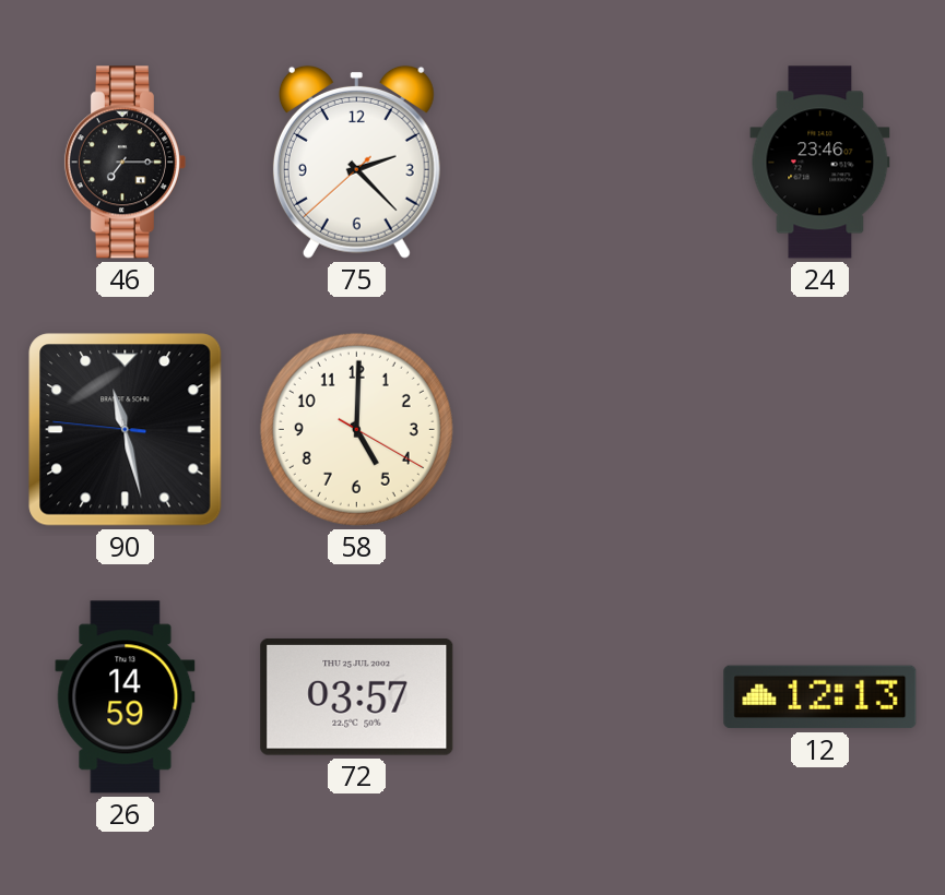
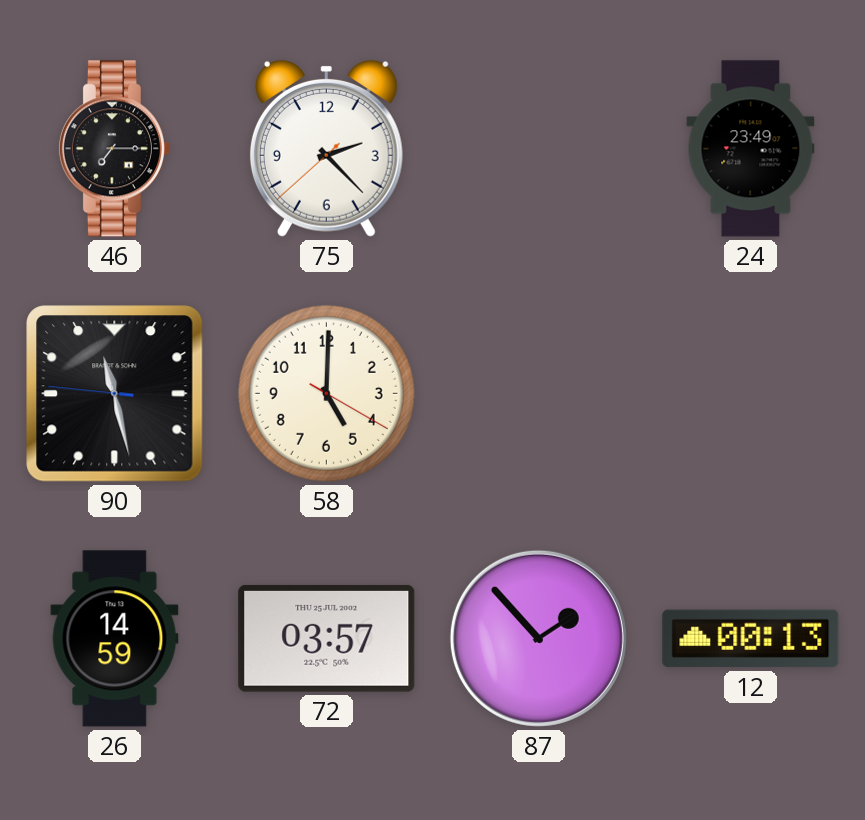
24: 23:46 -> 23:49
87: none -> 1:53
12: 12:13 -> 00:13
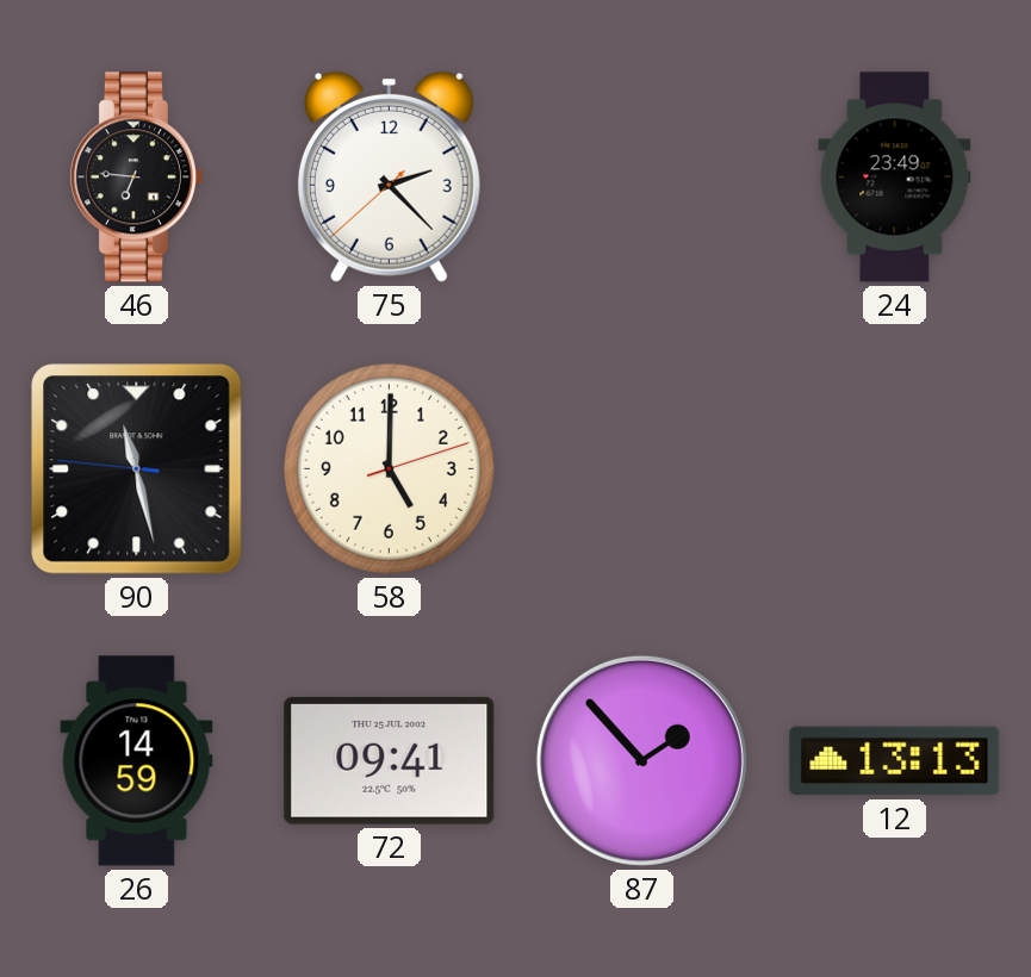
46: 7:15 -> 6:46
58: 5:00:20 -> 5:00:12
72: 03:57 -> 09:41
12: 00:13 -> 13:13
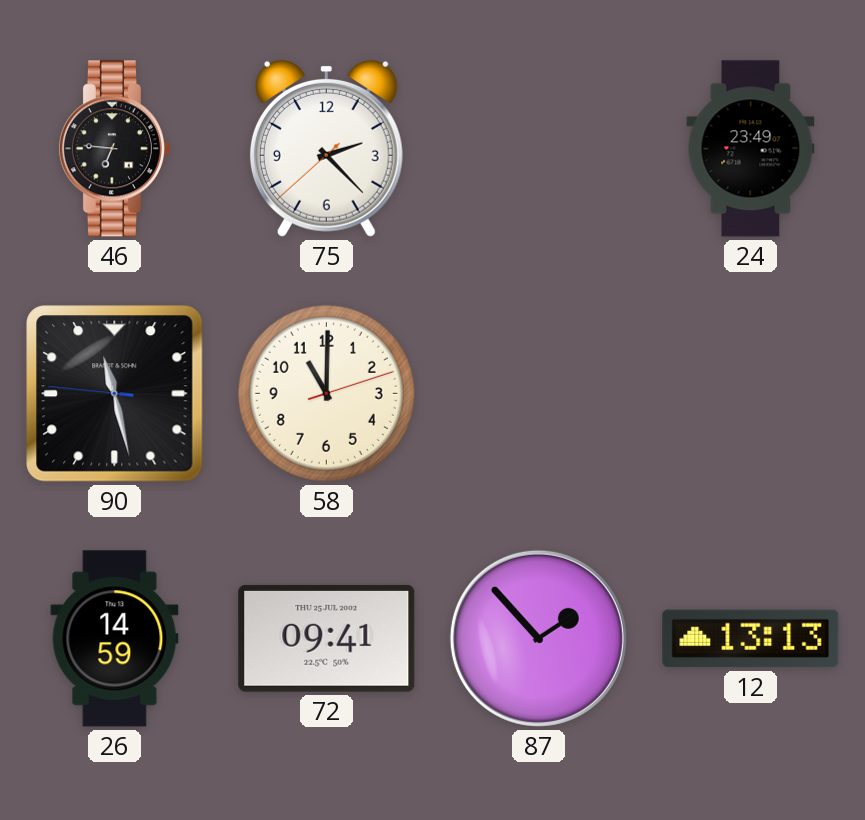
58: 5:00 -> 11:00
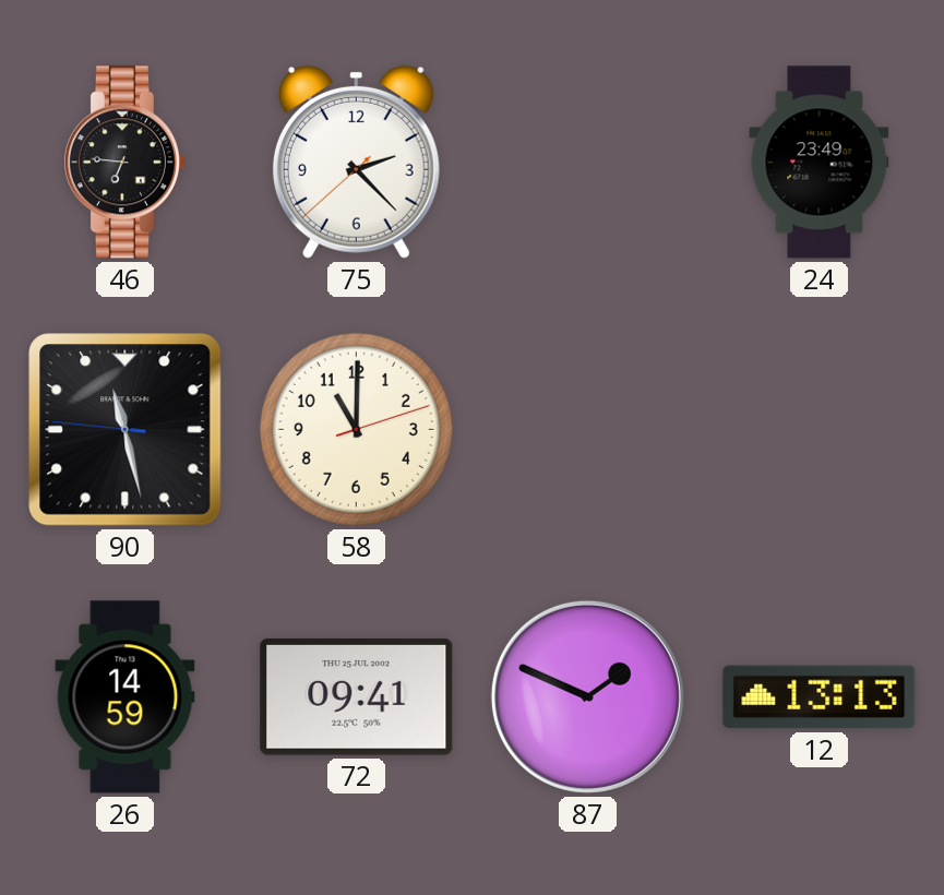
87: 1:53 -> 1:49
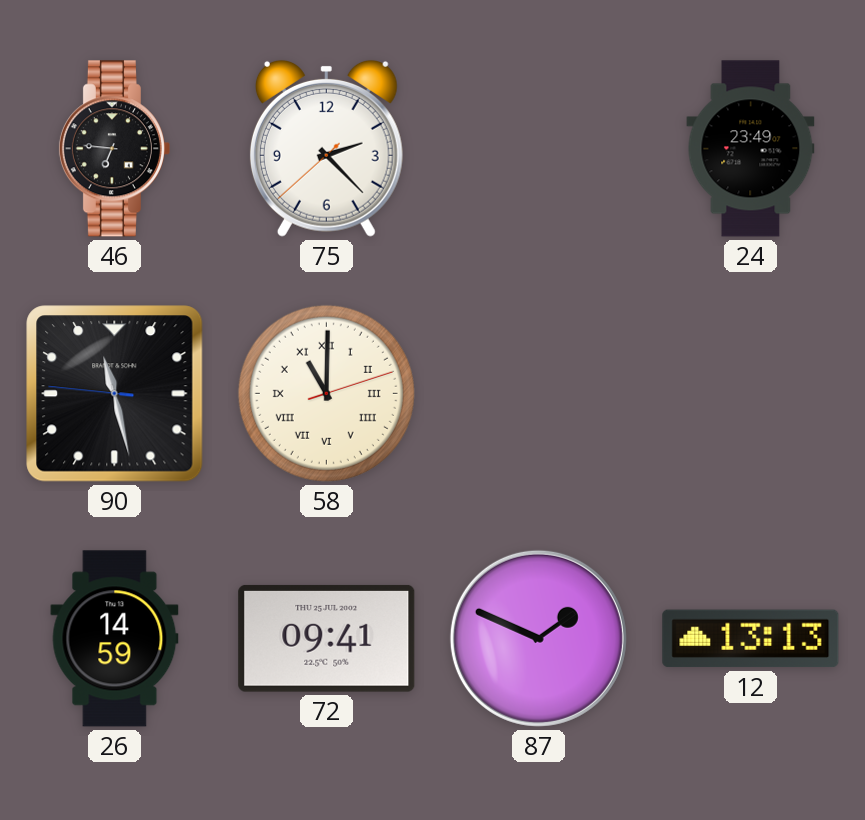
58 numerals: Arabic -> Roman
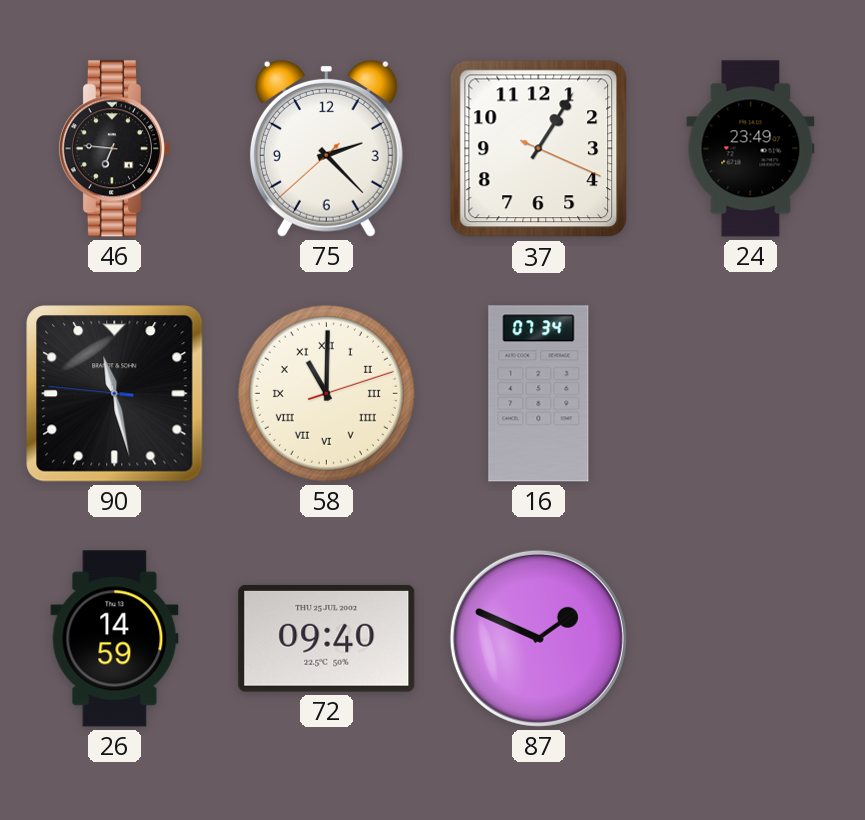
37: none -> 1:05
16: none -> 07:34
72: 09:41 -> 09:40
12: 13:13 -> none
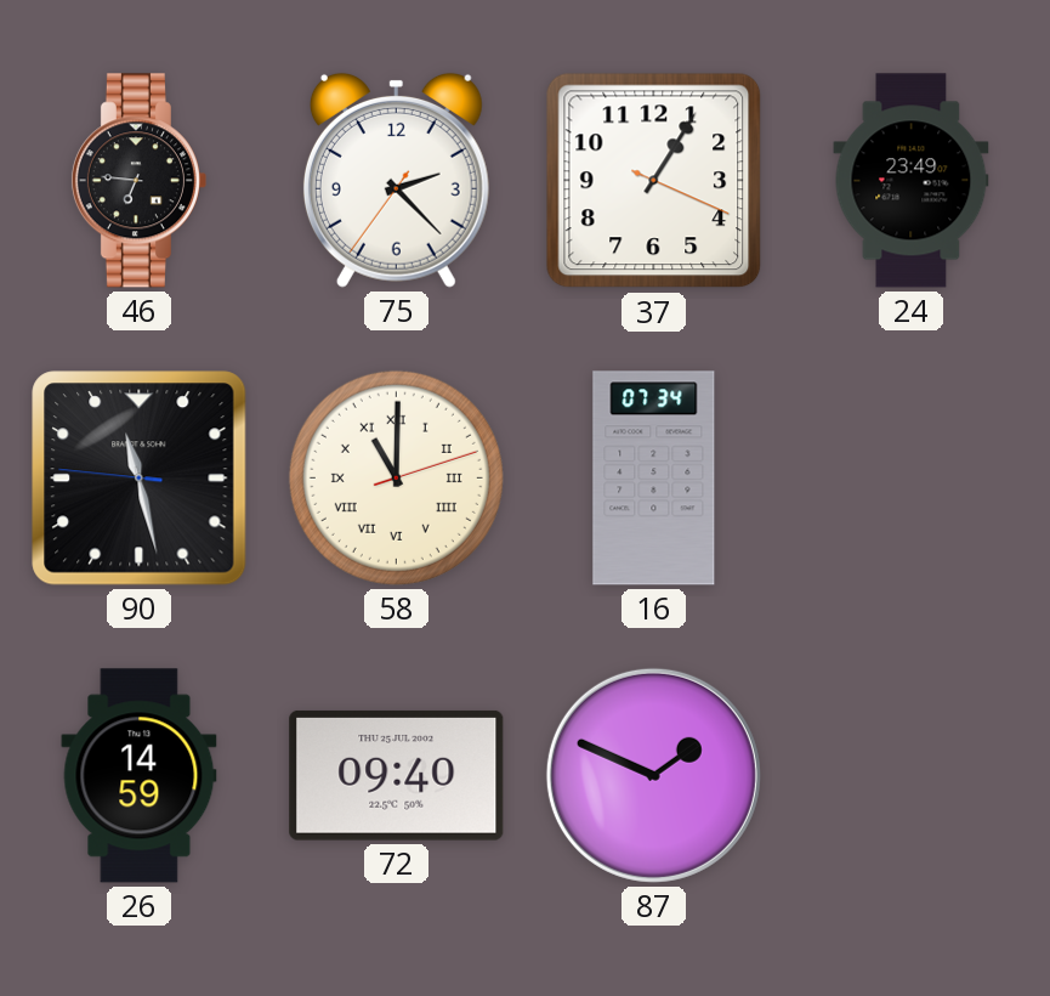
75: 2:22:38 -> 2:22:36
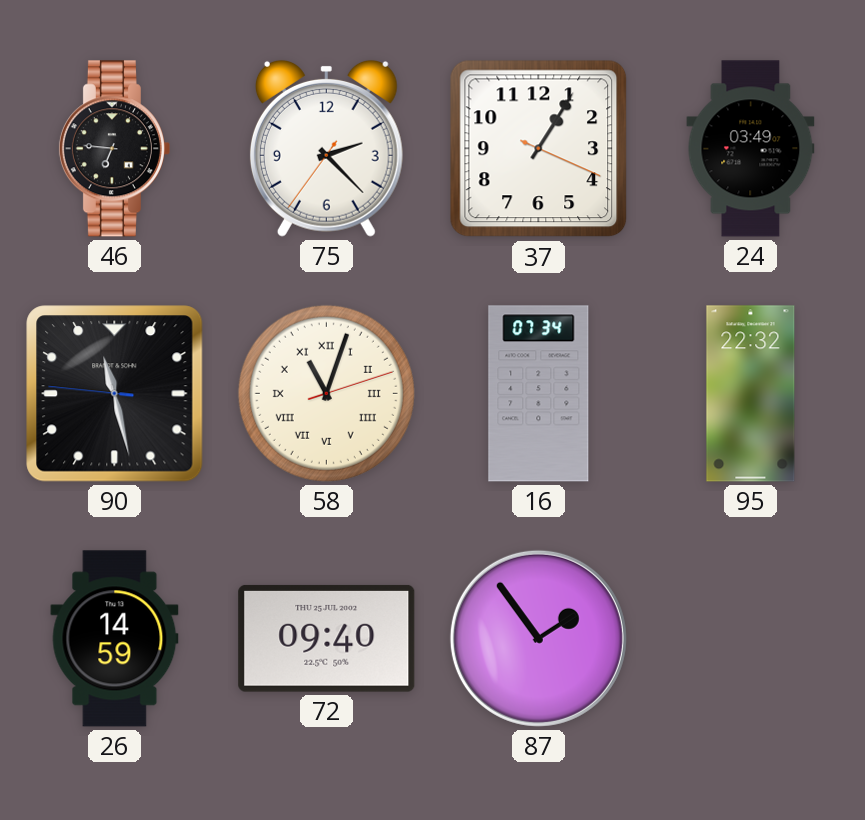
24: 23:49 -> 03:49
58: 11:00 -> 11:03
95: none -> 22:32
87: 1:49 -> 1:54
